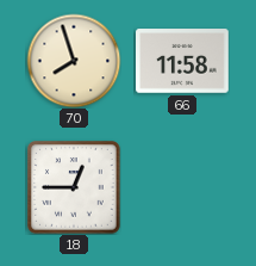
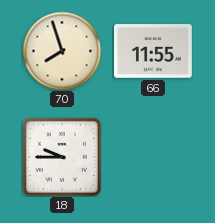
66: 11:58 -> 11:55
18: 12:45 -> 9:45
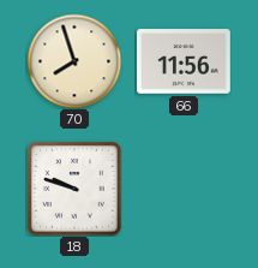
66: 11:55 -> 11:56
18: 9:45 -> 9:48
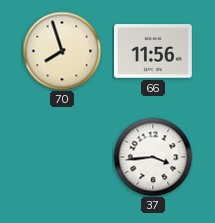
18: 9:48 -> none
37: none -> 3:44
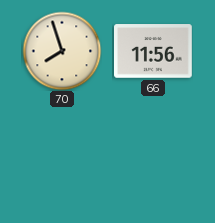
37: 3:44 -> none
